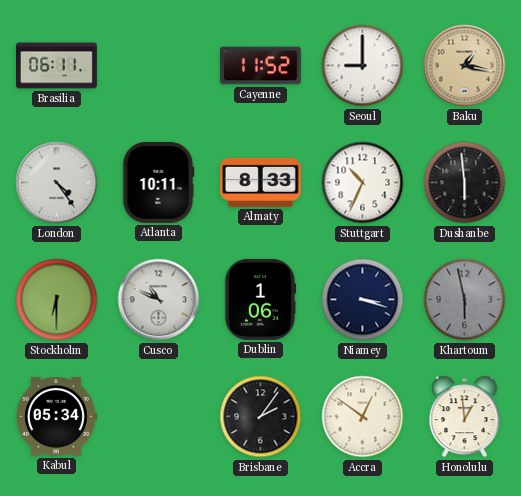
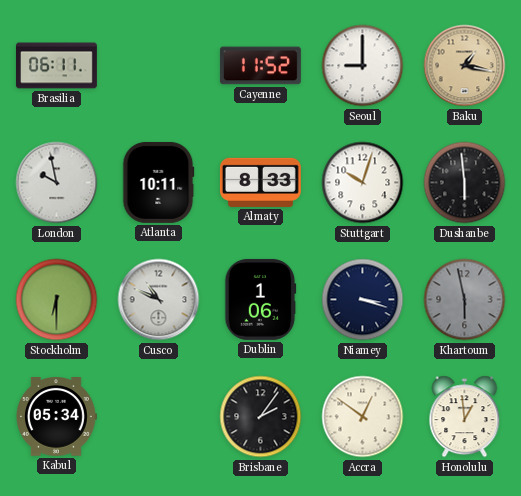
London: 4:24 -> 9:58
Stuttgart: 10:34 -> 10:03
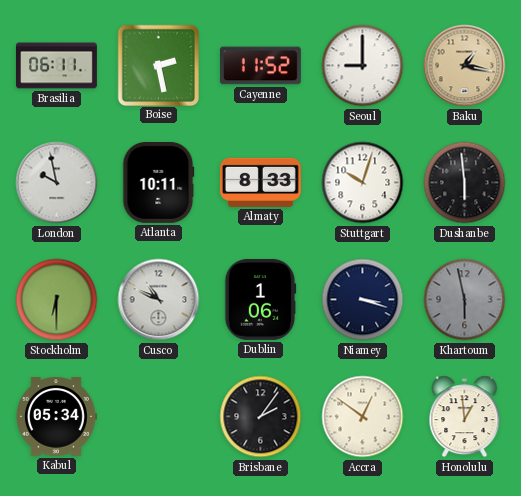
Boise: none -> 2:28
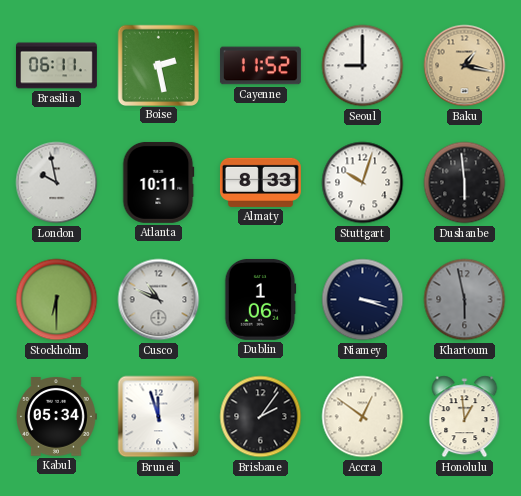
Brunei: none -> 11:57
